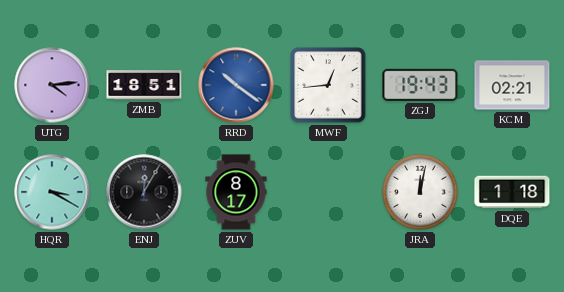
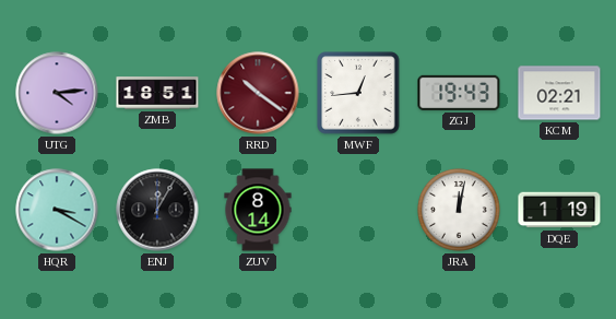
RRD dial: blue -> burgundy
ZUV: 8:17 -> 8:14
DQE: 1:18 -> 1:19
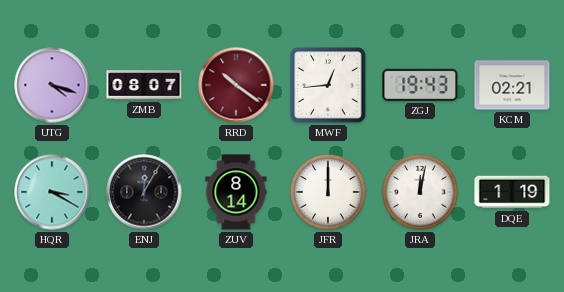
UTG: 4:14 -> 4:18
ZMB: 18:51 -> 08:07
JFR: none -> 12:00
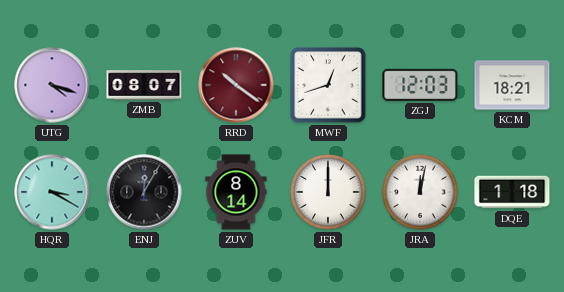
MWF: 12:44 -> 12:42
ZGJ: 19:43 -> 12:03
KCM: 02:21 -> 18:21
DQE: 1:19 -> 1:18
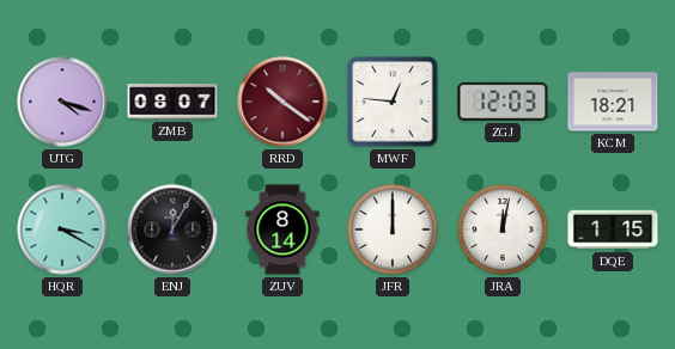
MWF: 12:42 -> 12:46
DQE: 1:18 -> 1:15
